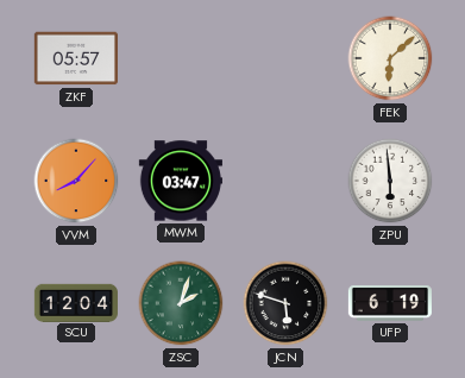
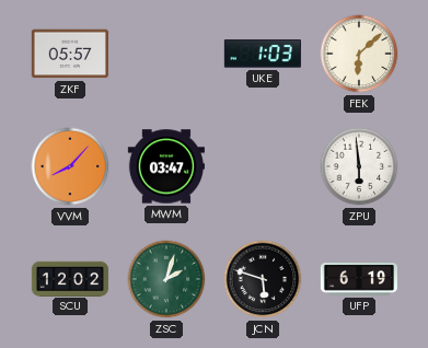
UKE: none -> 1:03
SCU: 12:04 -> 12:02
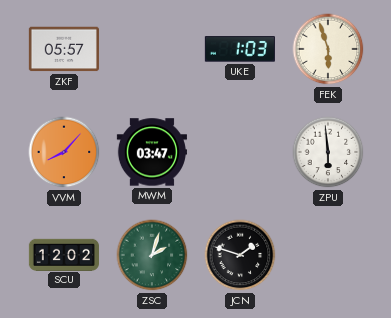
FEK: 6:08 -> 5:57
JCN: 5:48 -> 1:48
UFP: 6:19 -> none
